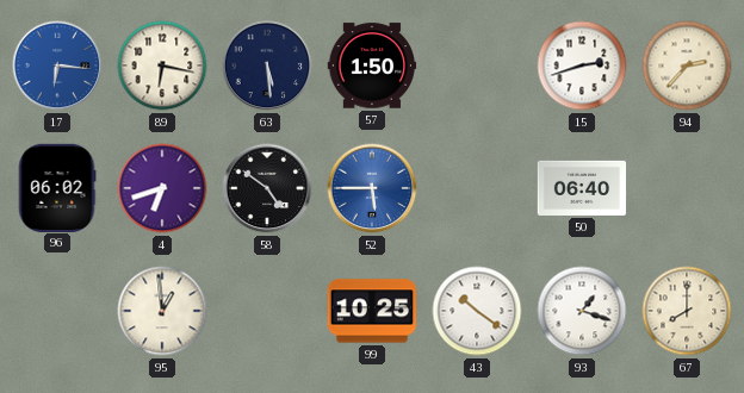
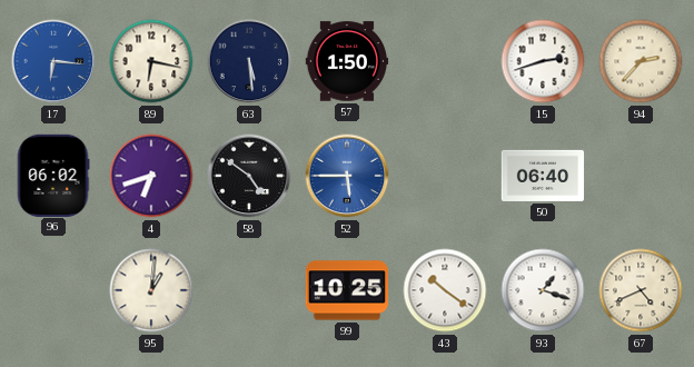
95: 12:59 -> 1:01
67: 8:00 -> 4:41
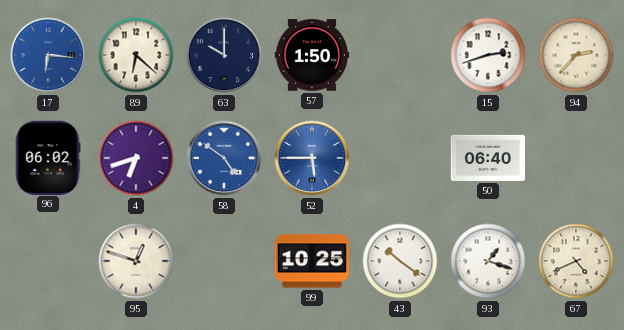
89: 6:17 -> 6:22
63: 5:29 -> 10:00
58 dial: black -> blue
95: 1:01 -> 12:48
